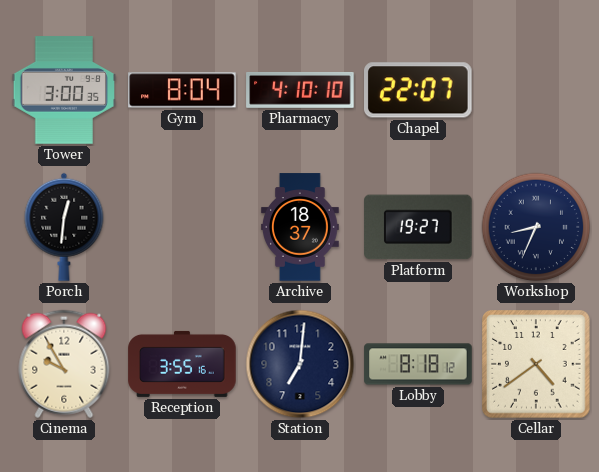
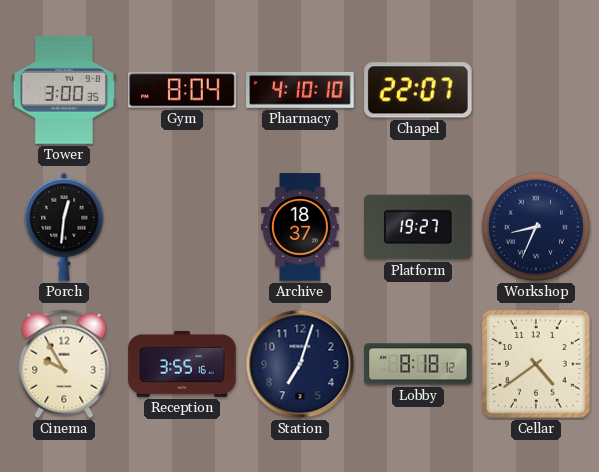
Station: 7:01 -> 7:03
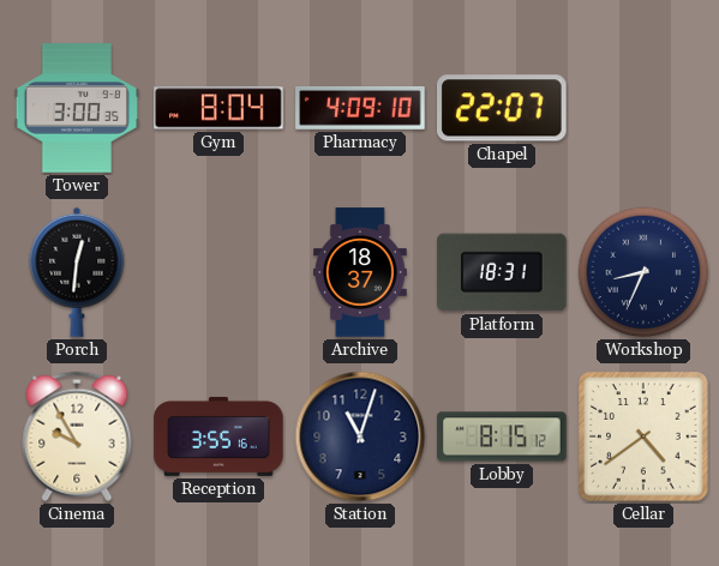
Pharmacy: 4:10 -> 4:09
Platform: 19:27 -> 18:31
Station: 7:03 -> 11:03
Lobby: 8:18 -> 8:15
